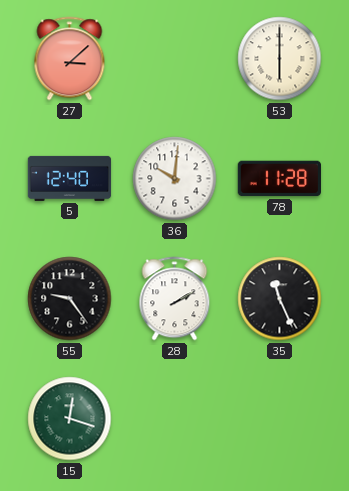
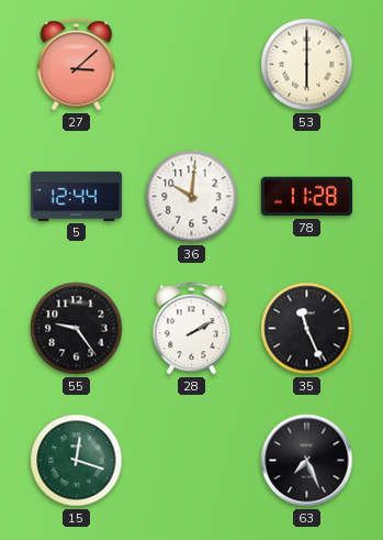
5: 12:40 -> 12:44
63: none -> 7:26
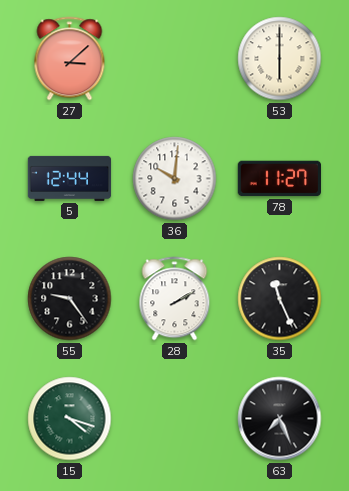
78: 11:28 -> 11:27
15: 12:18 -> 4:18
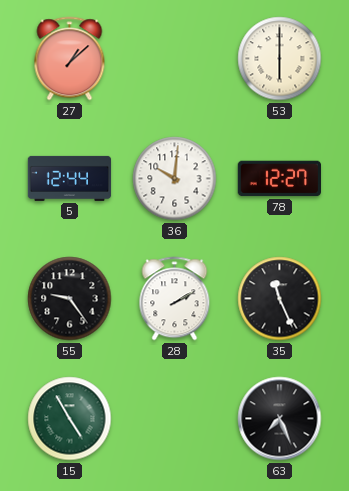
27: 3:08 -> 1:08
78: 11:27 -> 12:27
15: 4:18 -> 4:55
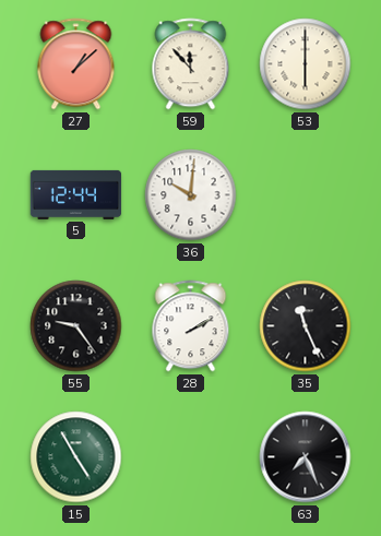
59: none -> 11:53
78: 12:27 -> none
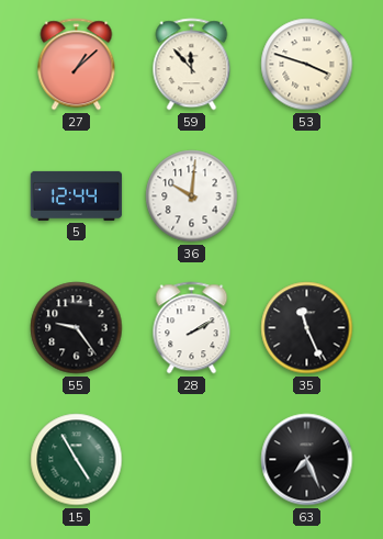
53: 6:00 -> 3:48
